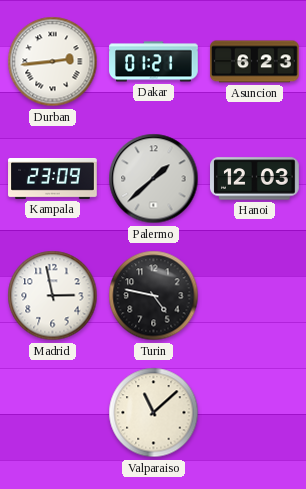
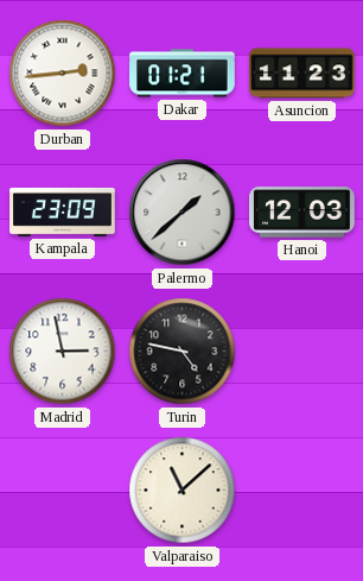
Asuncion: 6:23 -> 11:23
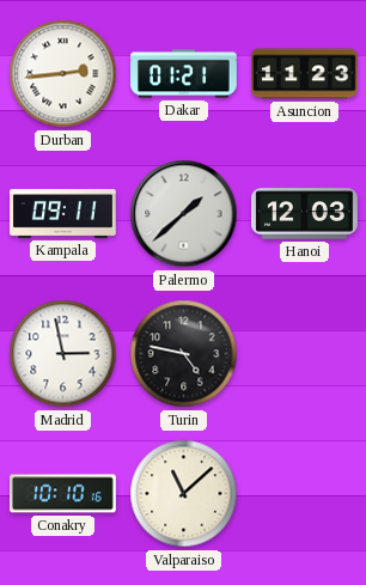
Kampala: 23:09 -> 09:11
Conakry: none -> 10:10
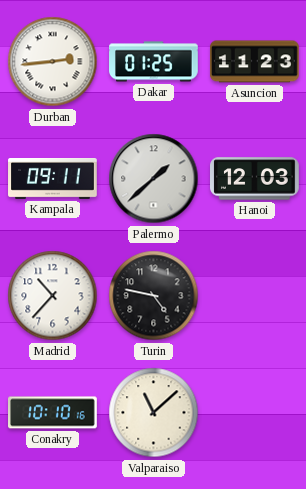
Dakar: 01:21 -> 01:25
Madrid: 2:58 -> 10:37
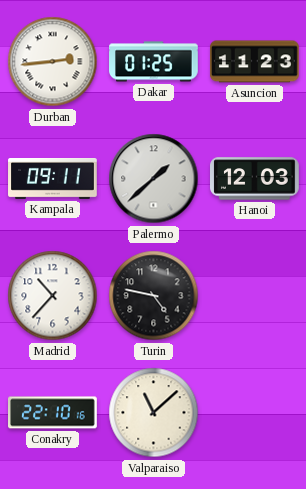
Conakry: 10:10 -> 22:10
